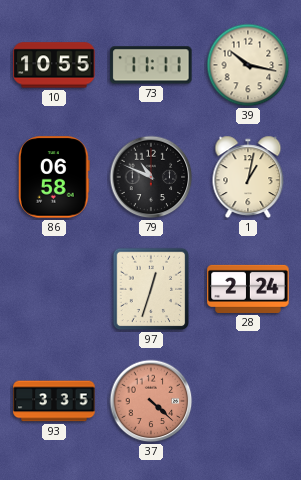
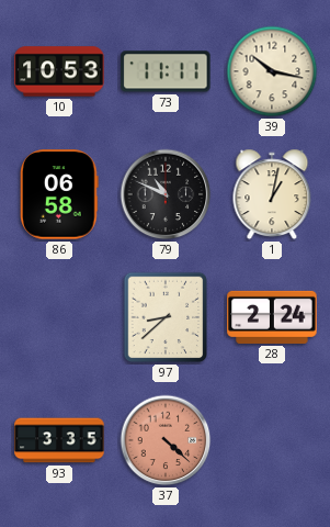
10: 10:55 -> 10:53
97: 12:33 -> 8:38
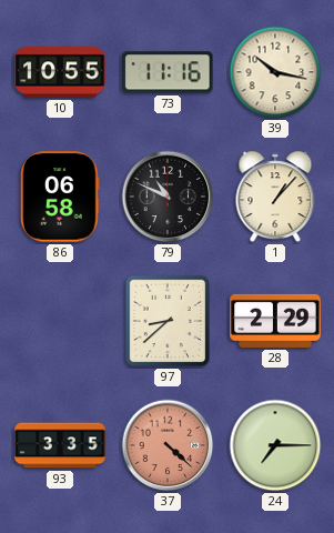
10: 10:53 -> 10:55
73: 11:11 -> 11:16
1: 1:02 -> 1:07
28: 2:24 -> 2:29
24: none -> 7:15
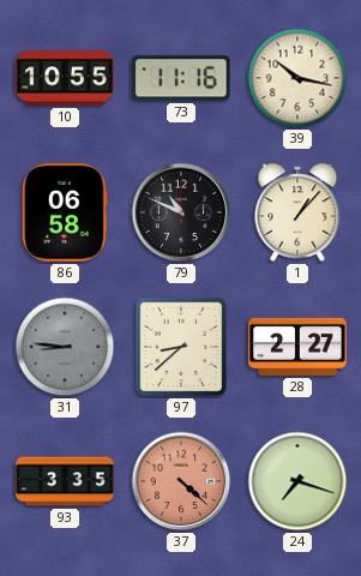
31: none -> 8:46
28: 2:29 -> 2:27
24: 7:15 -> 7:18
